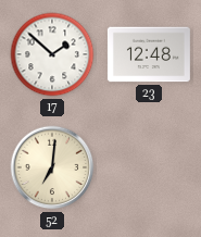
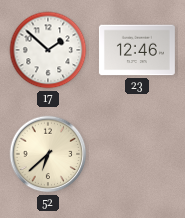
23: 12:48 -> 12:46
52: 7:01 -> 6:38
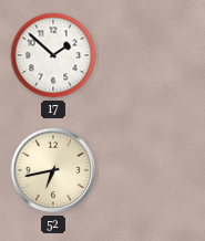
23: 12:46 -> none
52: 6:38 -> 6:43
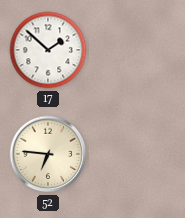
52: 6:43 -> 6:46
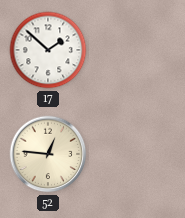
52: 6:46 -> 12:46
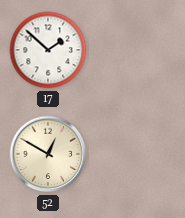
52: 12:46 -> 12:50
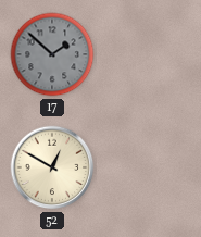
17 dial: white -> grey
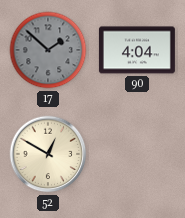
90: none -> 4:04
